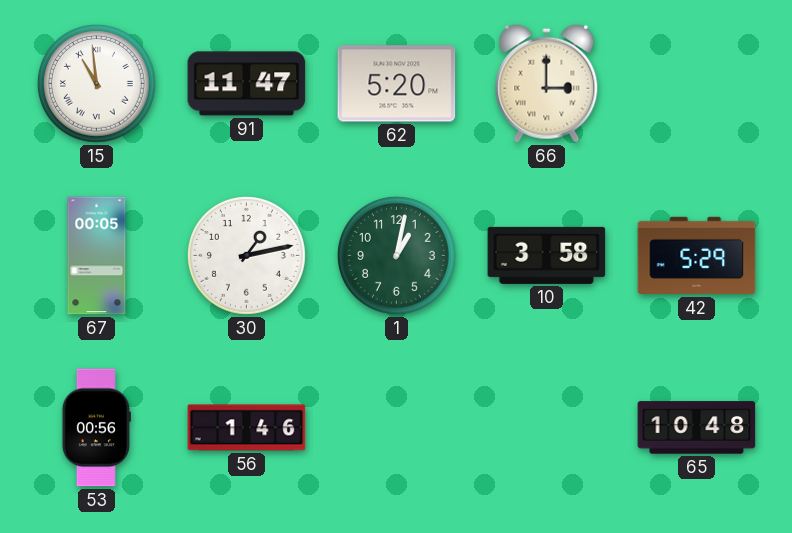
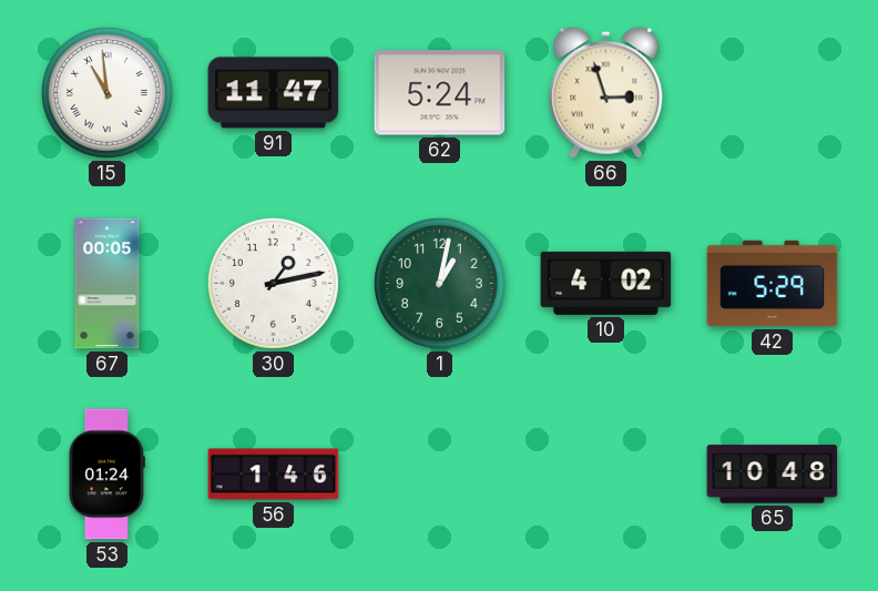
62: 5:20 -> 5:24
66: 3:00 -> 2:57
10: 3:58 -> 4:02
53: 00:56 -> 01:24
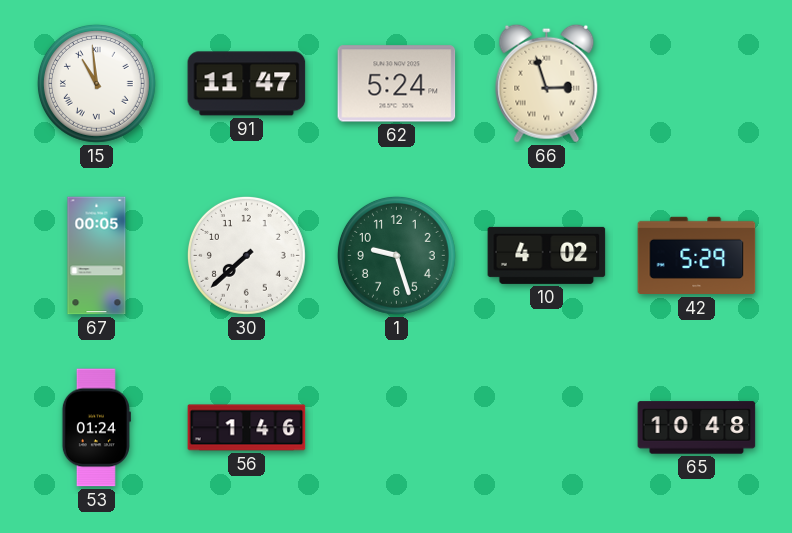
30: 1:13 -> 7:38
1: 1:02 -> 9:27
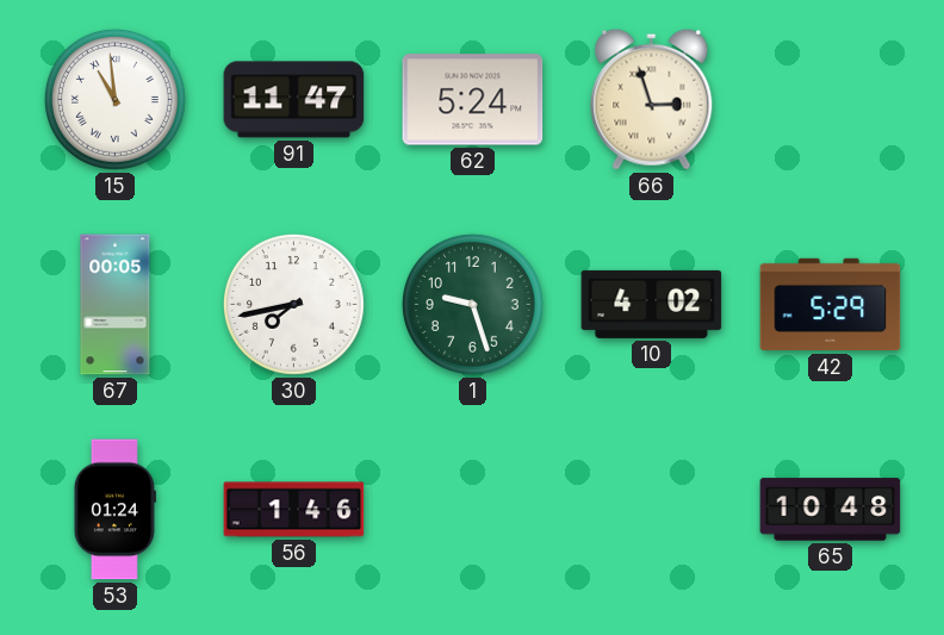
30: 7:38 -> 7:43
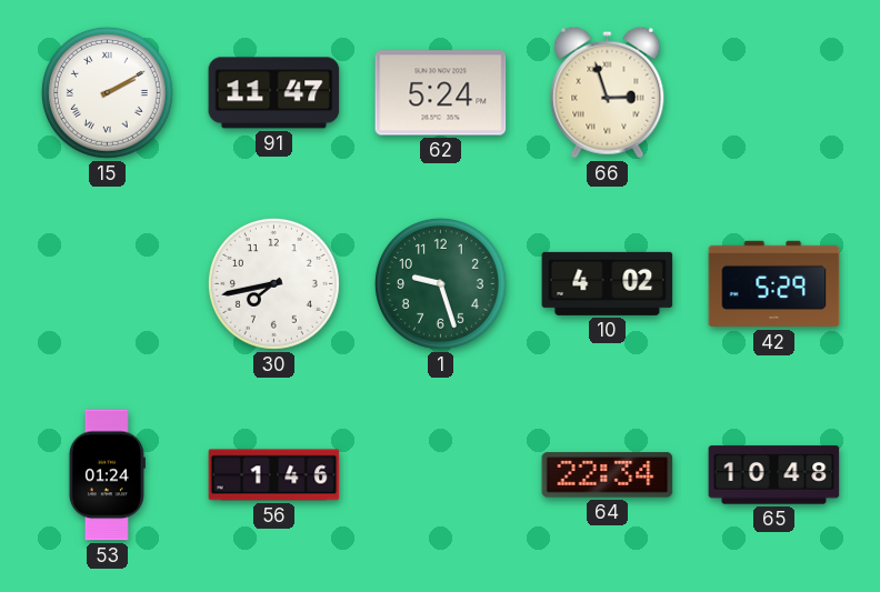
15: 10:59 -> 2:10
67: 00:05 -> none
64: none -> 22:34
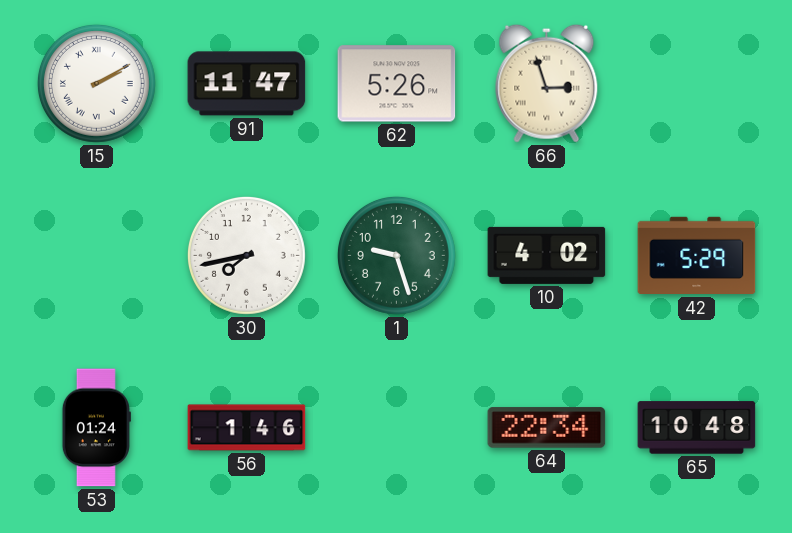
62: 5:24 -> 5:26
